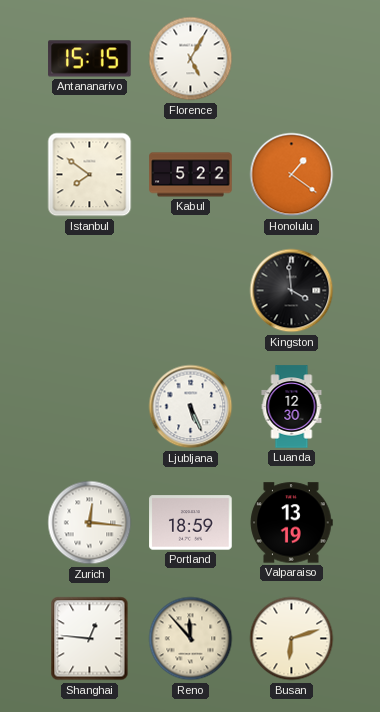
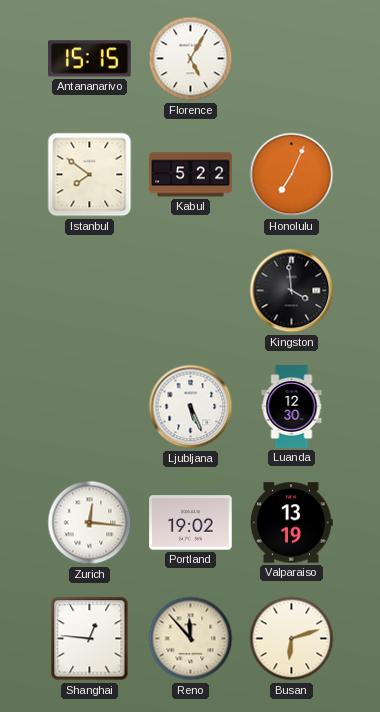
Honolulu: 1:21 -> 7:04
Portland: 18:59 -> 19:02
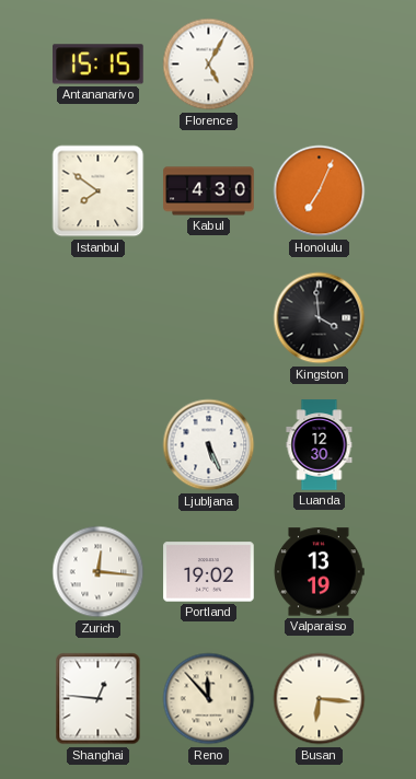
Kabul: 5:22 -> 4:30
Busan: 6:12 -> 6:16
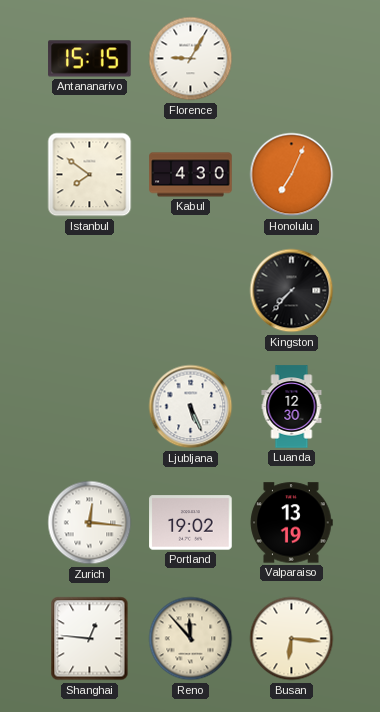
Florence: 5:05 -> 9:05
Kingston: 3:59 -> 7:37
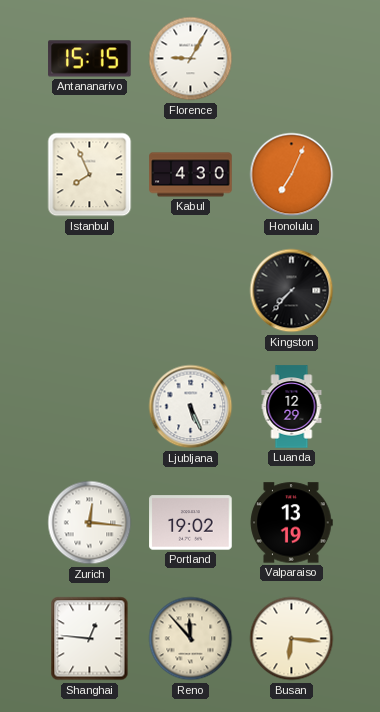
Istanbul: 7:51 -> 7:56
Luanda: 12:30 -> 12:29
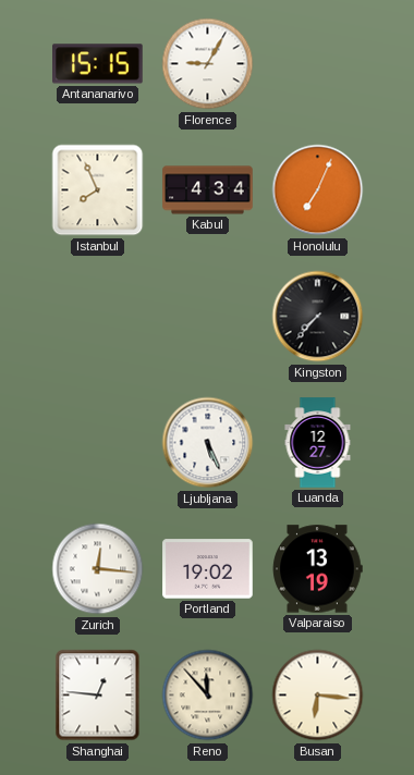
Kabul: 4:30 -> 4:34
Luanda: 12:29 -> 12:27
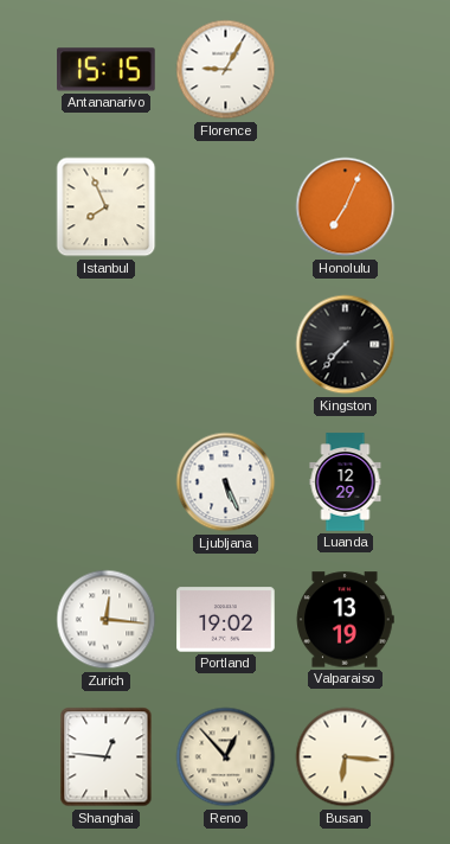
Kabul: 4:34 -> none
Luanda: 12:27 -> 12:29
Reno: 11:53 -> 12:53
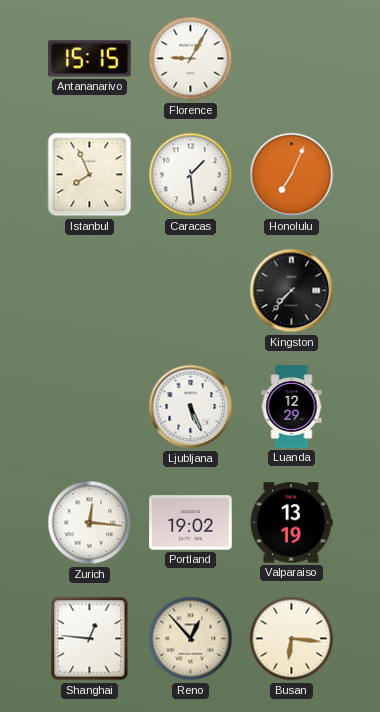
Caracas: none -> 1:29
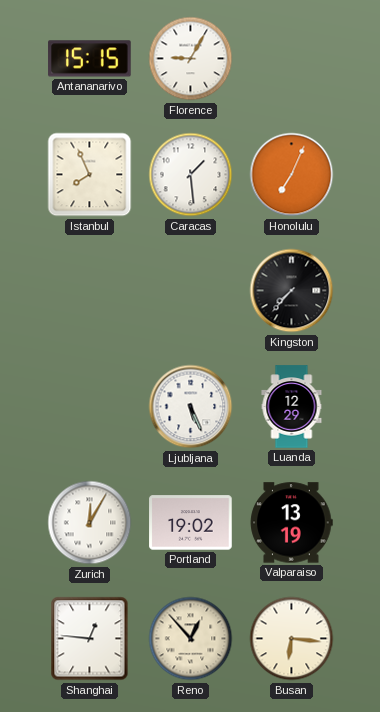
Zurich: 12:16 -> 12:05
